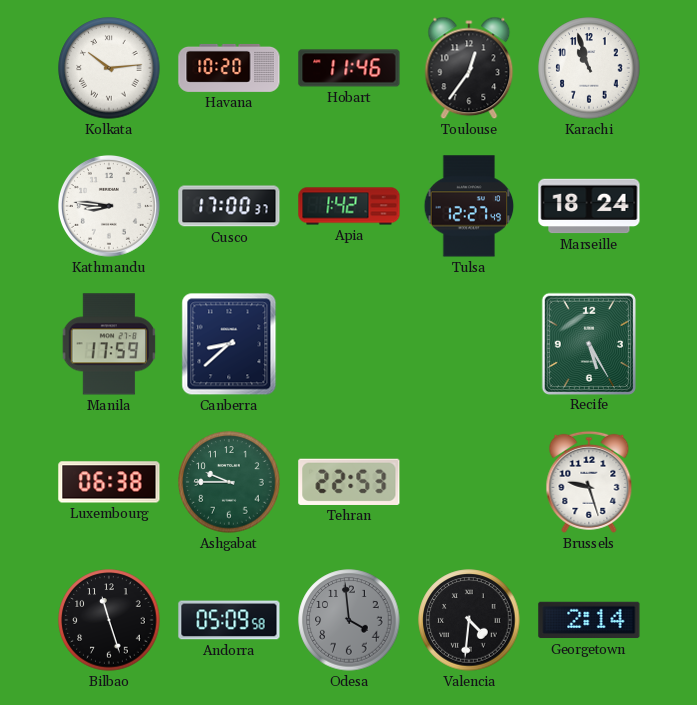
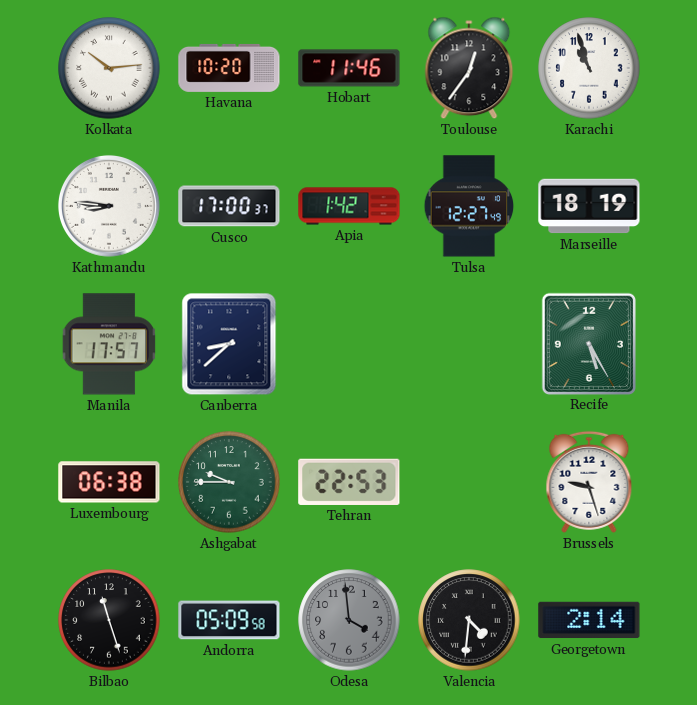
Marseille: 18:24 -> 18:19
Manila: 17:59 -> 17:57
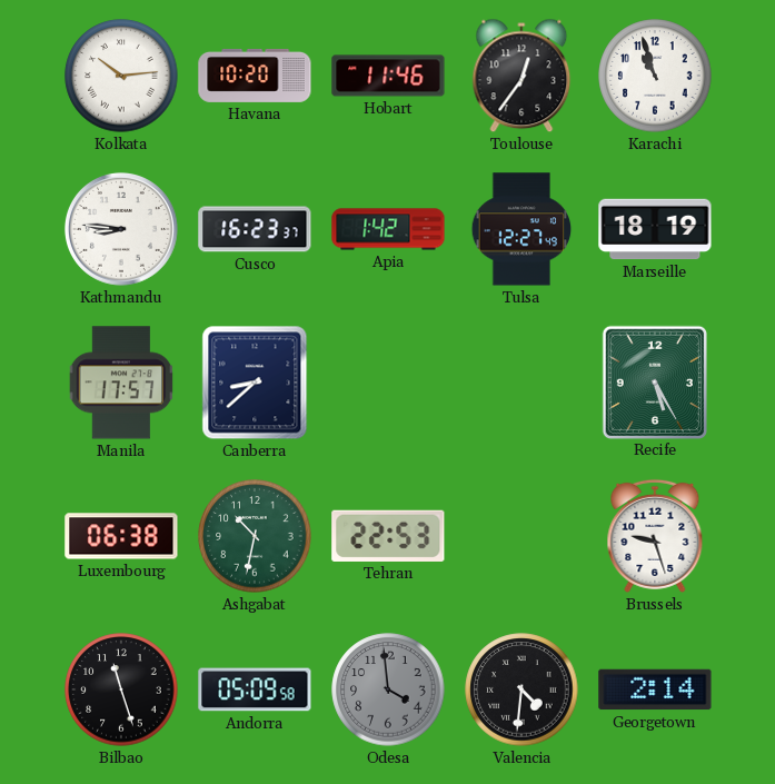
Cusco: 17:00 -> 16:23
Ashgabat: 9:45 -> 10:32
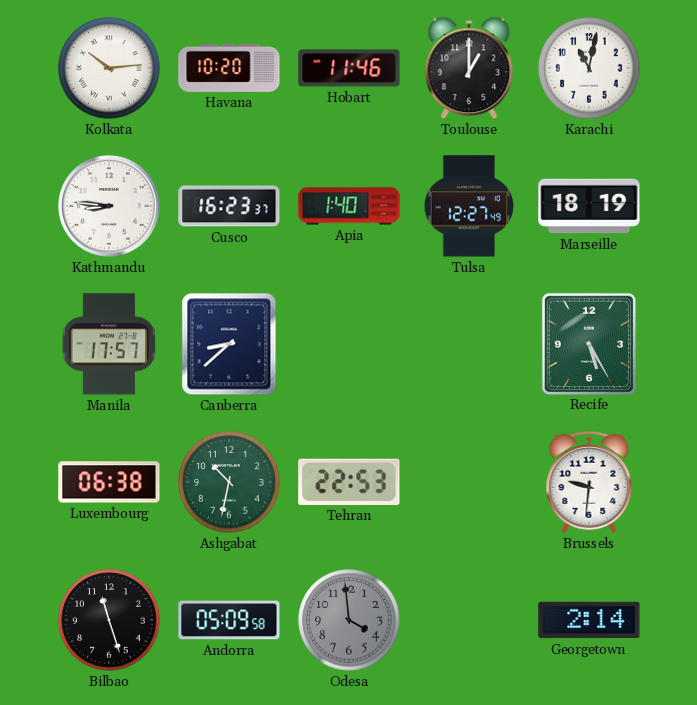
Toulouse: 12:36 -> 1:00
Karachi: 10:57 -> 11:02
Apia: 1:42 -> 1:40
Brussels: 9:27 -> 9:31
Valencia: 4:31 -> none
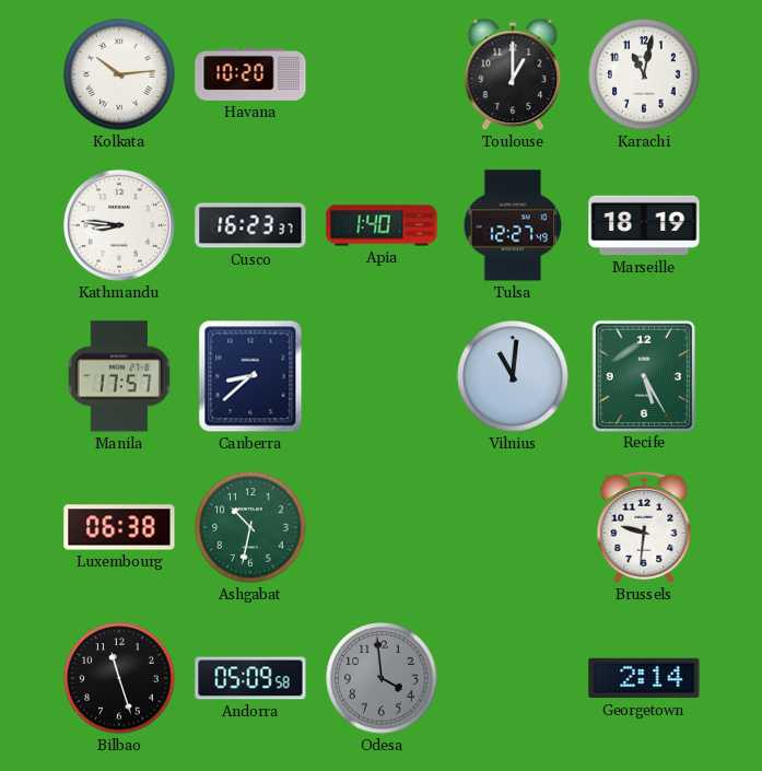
Hobart: 11:46 -> none
Vilnius: none -> 11:01
Tehran: 22:53 -> none
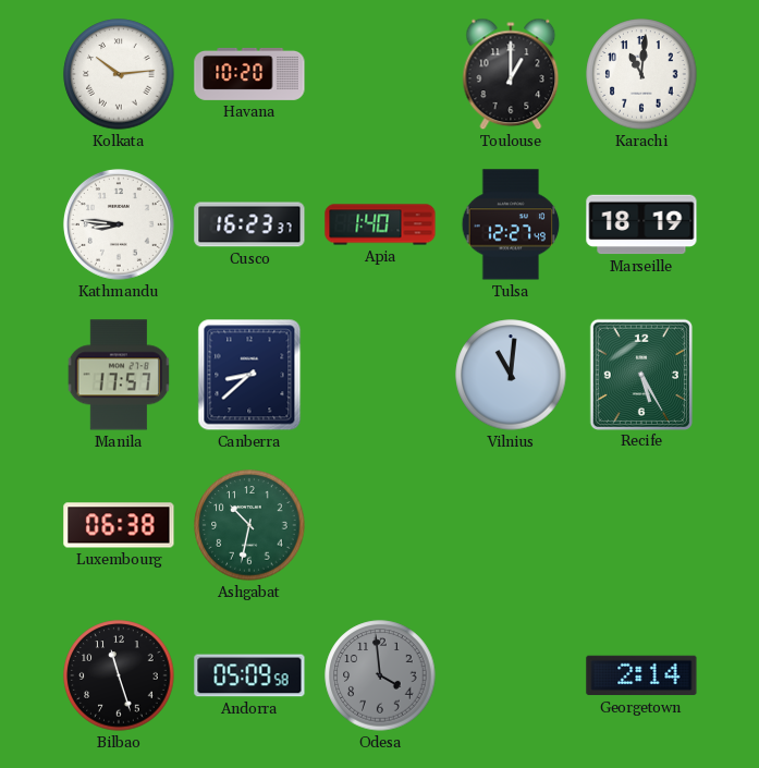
Karachi: 11:02 -> 11:01
Brussels: 9:31 -> none
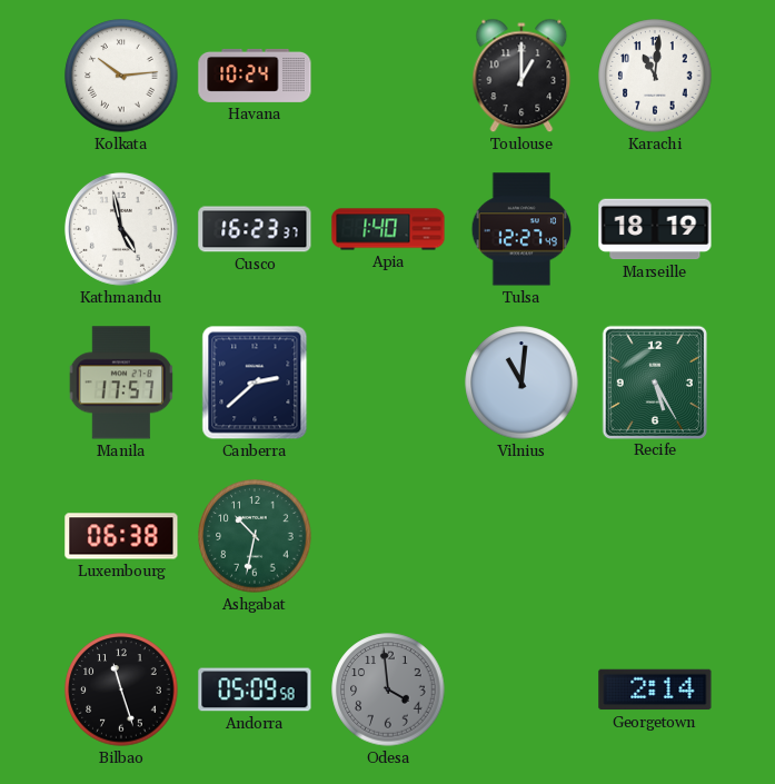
Havana: 10:20 -> 10:24
Kathmandu: 8:46 -> 4:58
Canberra: 8:38 -> 2:38
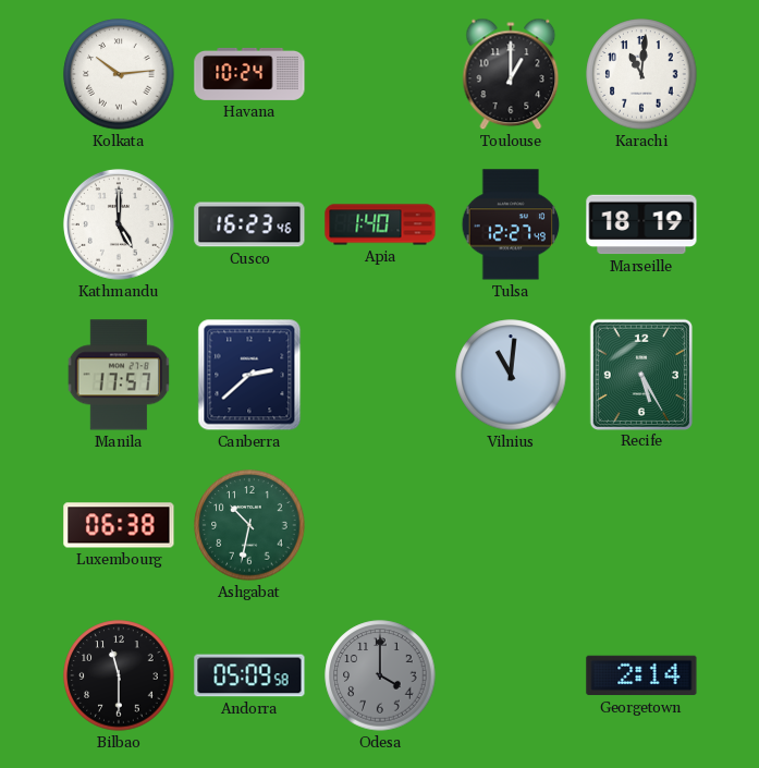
Kathmandu: 4:58 -> 5:00
Cusco: 16:23:37 -> 16:23:46
Bilbao: 11:27 -> 11:30
Odesa: 3:59 -> 4:00
